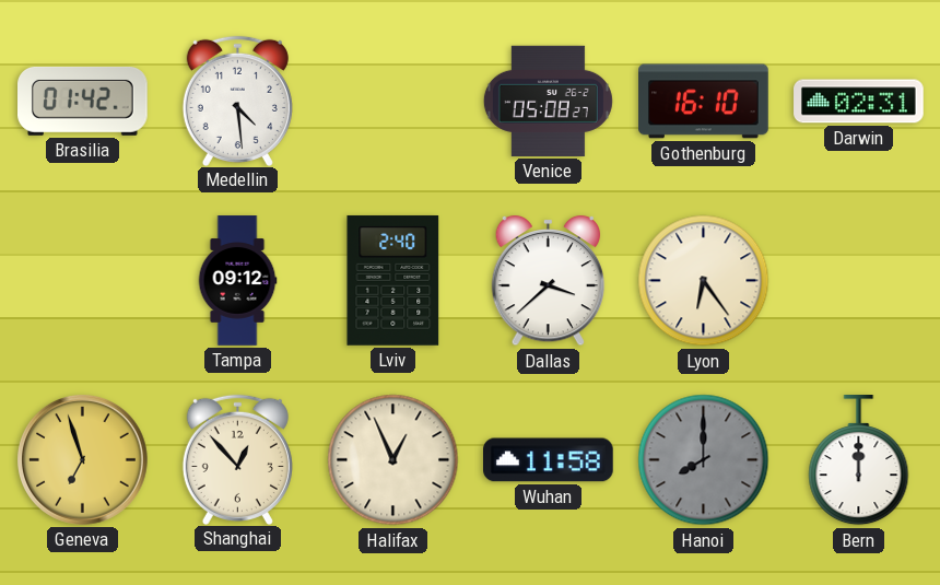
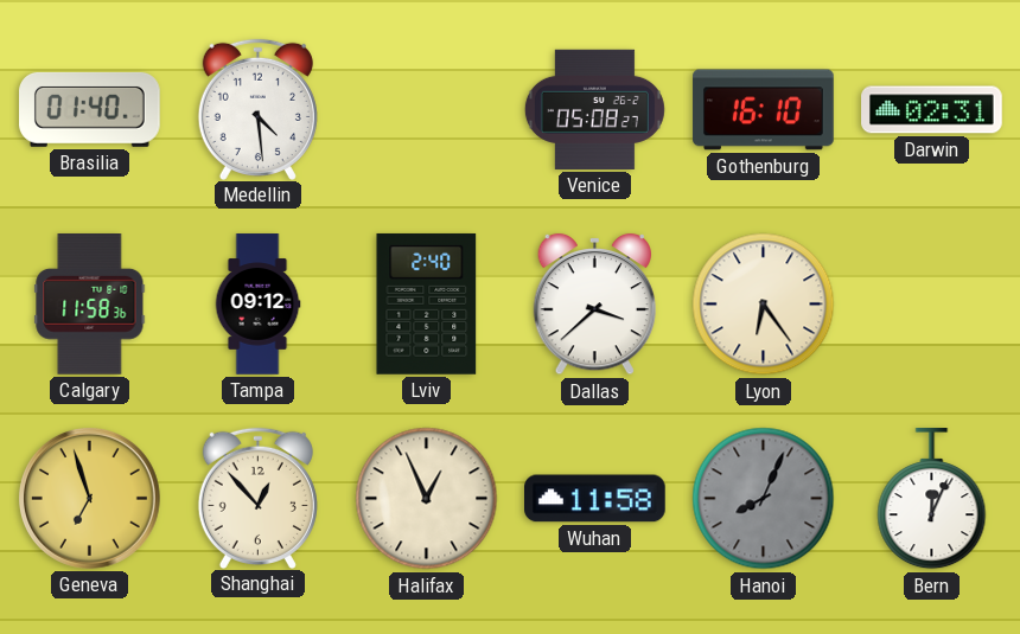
Brasilia: 01:42 -> 01:40
Calgary: none -> 11:58
Hanoi: 8:00 -> 8:04
Bern: 12:00 -> 12:04
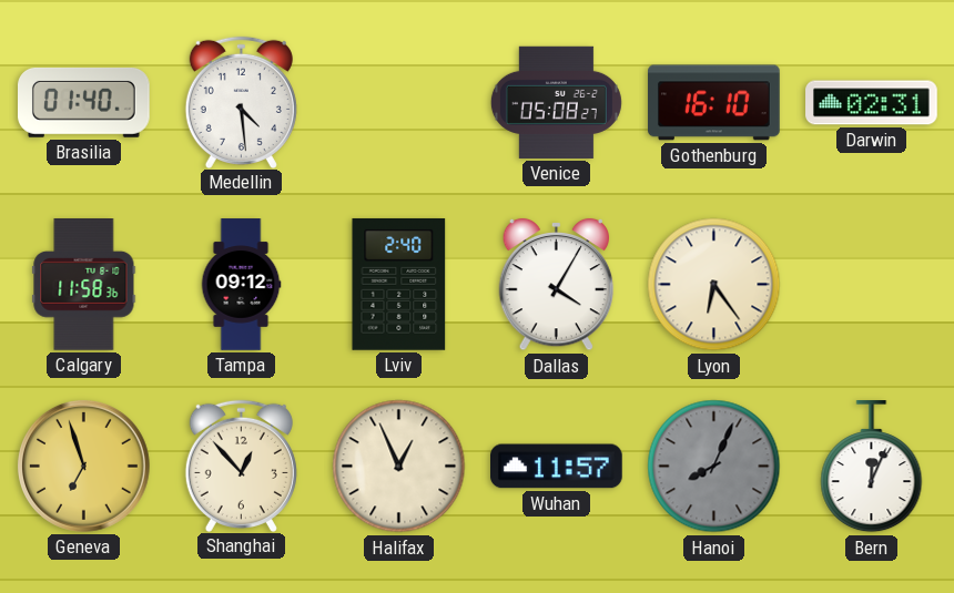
Dallas: 3:38 -> 4:05
Wuhan: 11:58 -> 11:57
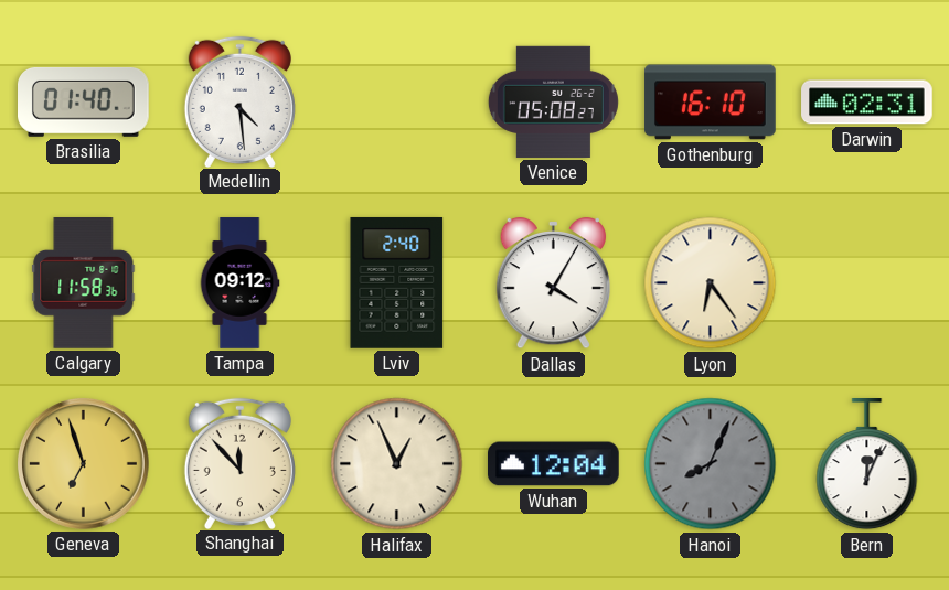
Shanghai: 12:53 -> 11:53
Wuhan: 11:57 -> 12:04
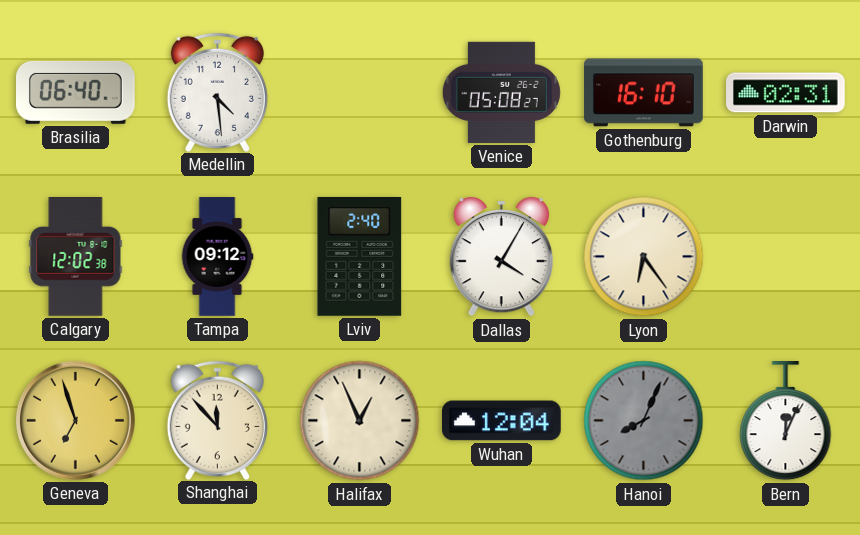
Brasilia: 01:40 -> 06:40
Calgary: 11:58 -> 12:02
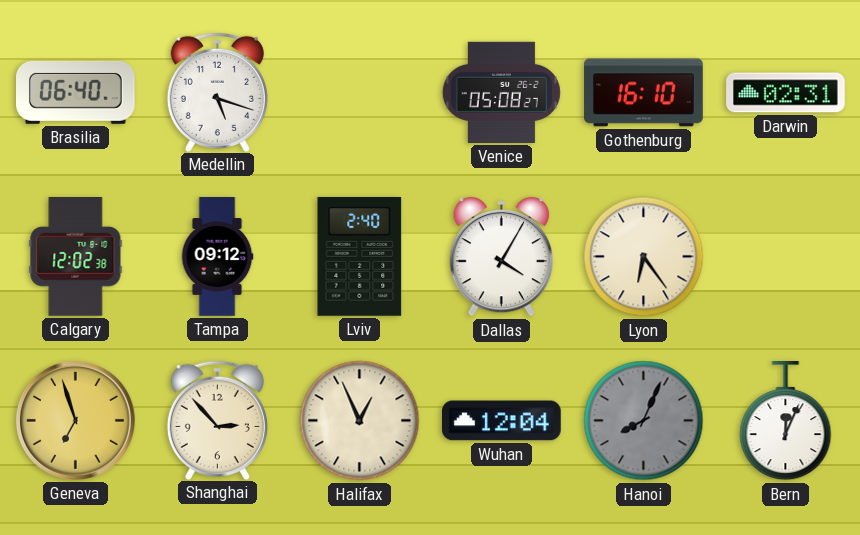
Medellin: 4:29 -> 5:18
Shanghai: 11:53 -> 2:53
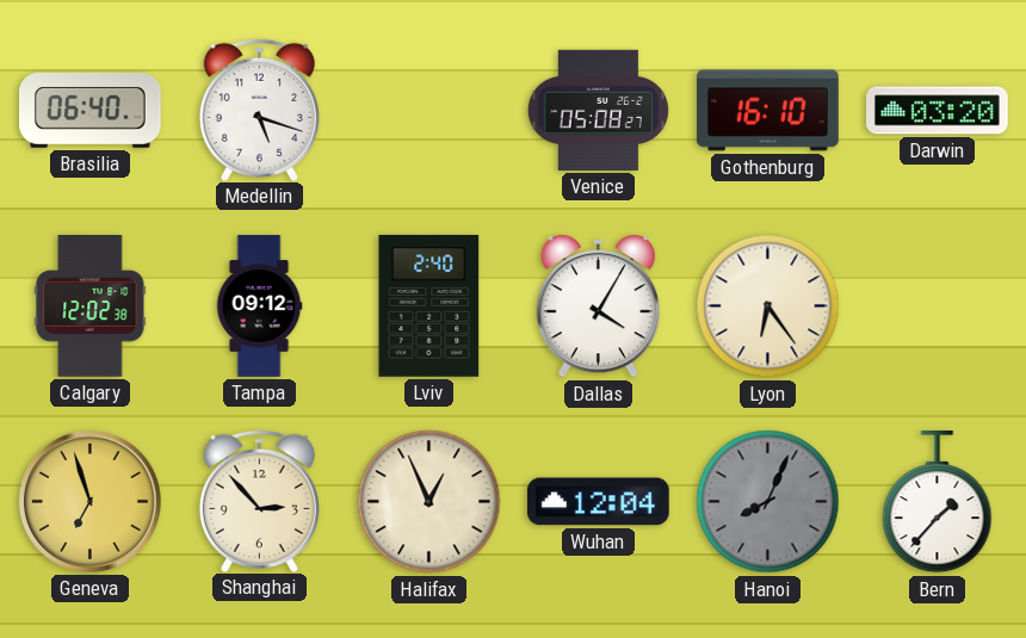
Darwin: 02:31 -> 03:20
Bern: 12:04 -> 1:37
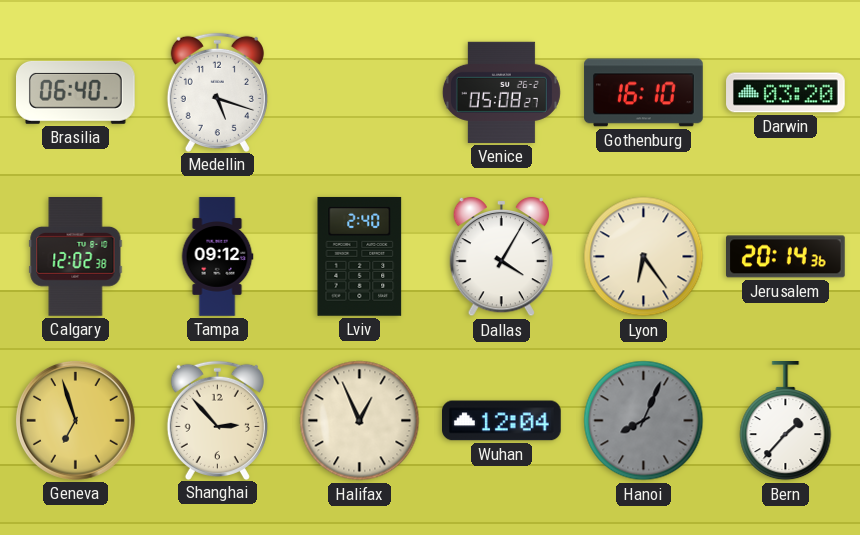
Jerusalem: none -> 20:14
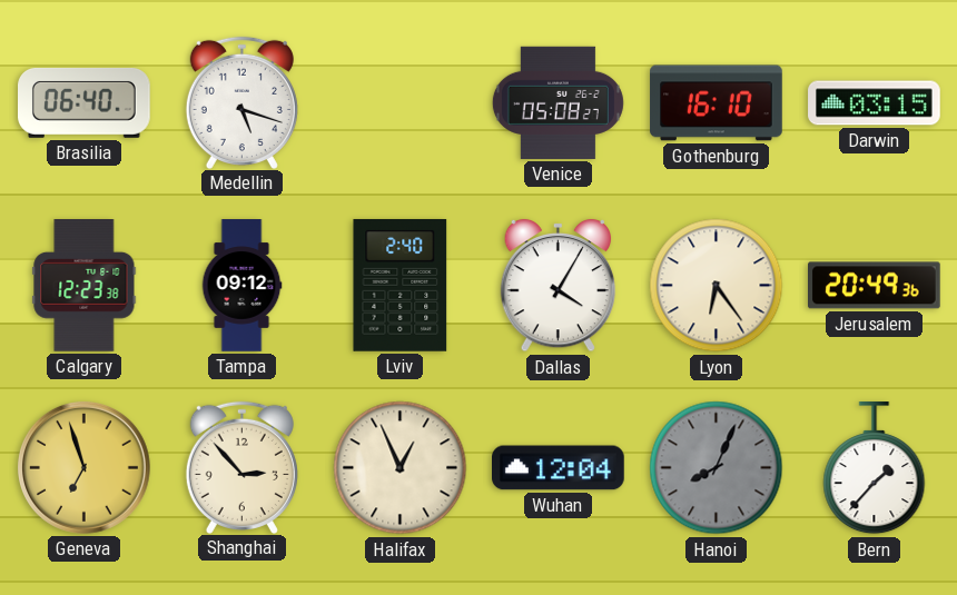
Darwin: 03:20 -> 03:15
Calgary: 12:02 -> 12:23
Jerusalem: 20:14 -> 20:49
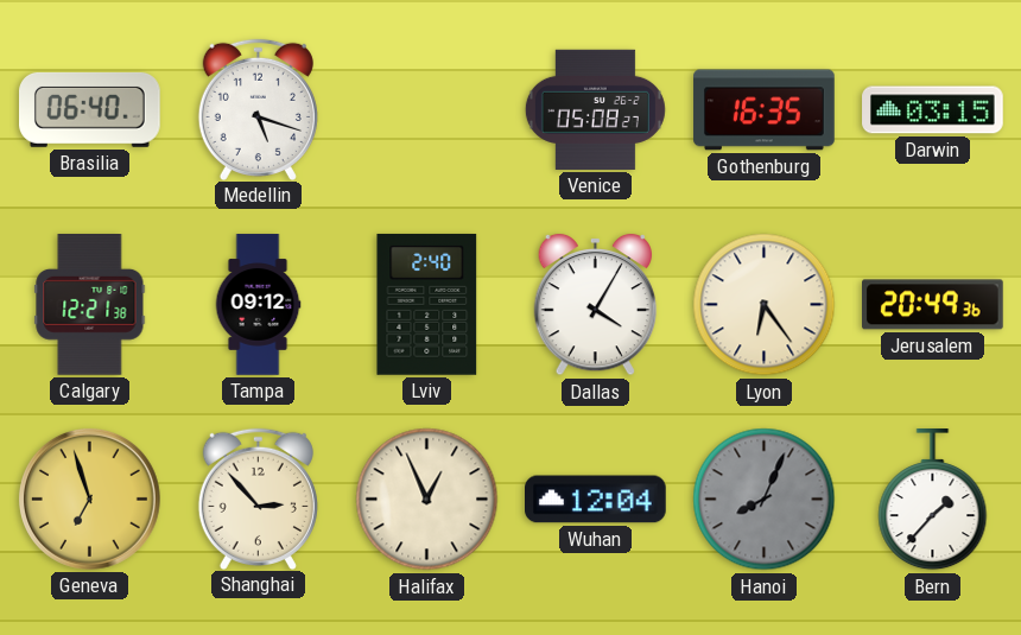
Gothenburg: 16:10 -> 16:35
Calgary: 12:23 -> 12:21
